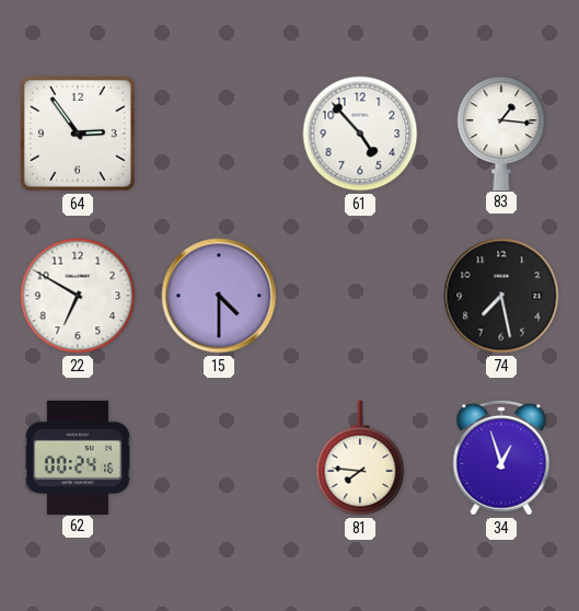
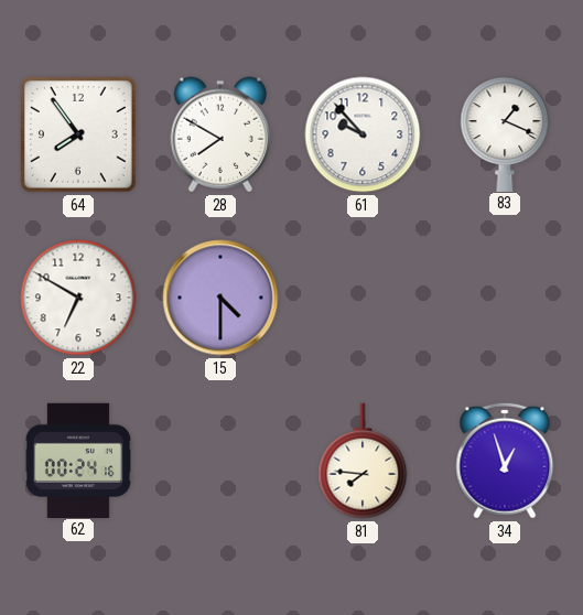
64: 2:54 -> 7:54
28: none -> 7:50
61: 4:53 -> 9:53
83: 1:16 -> 1:19
74: 7:28 -> none
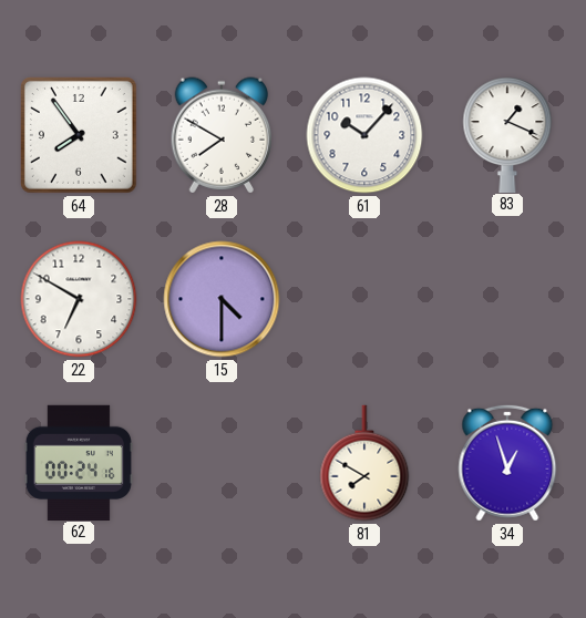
61: 9:53 -> 10:07
81: 7:46 -> 7:50
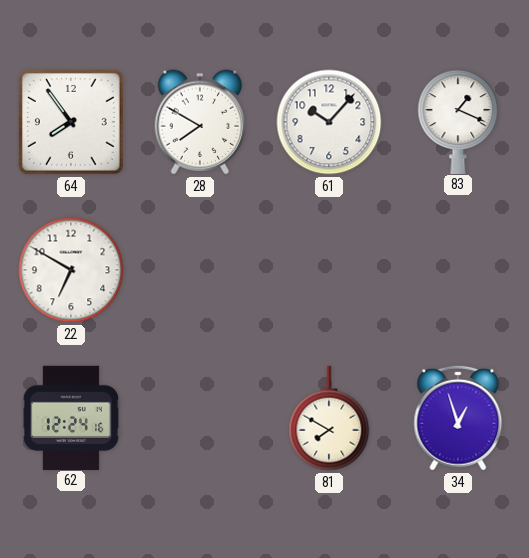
15: 4:30 -> none
62: 00:24 -> 12:24
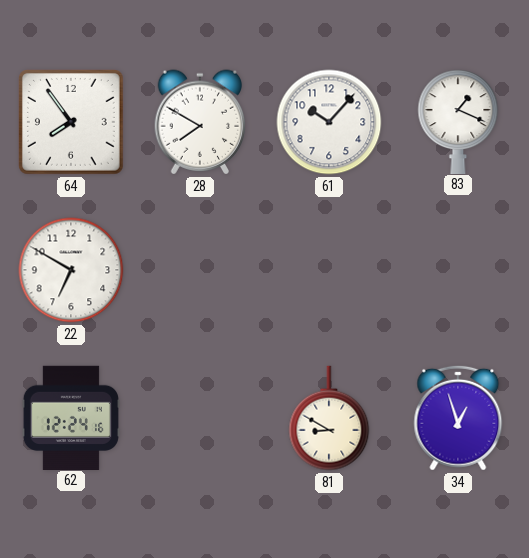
81: 7:50 -> 8:50
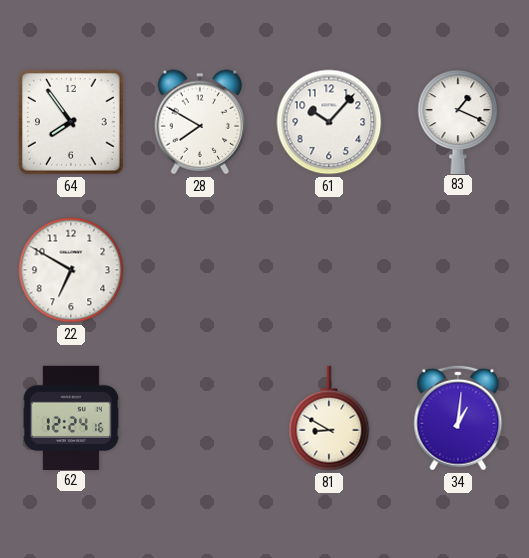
34: 12:57 -> 1:01
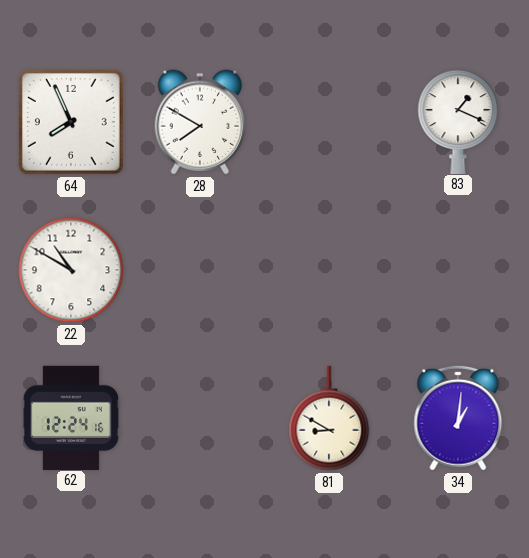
64: 7:54 -> 7:56
61: 10:07 -> none
22: 6:50 -> 10:50
